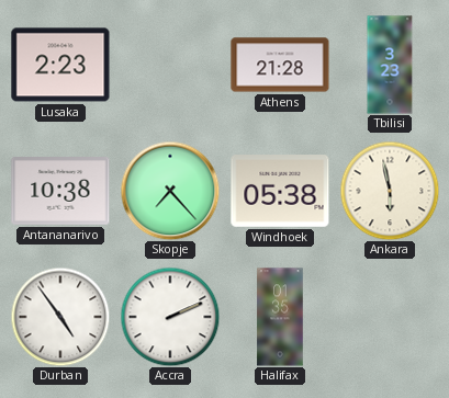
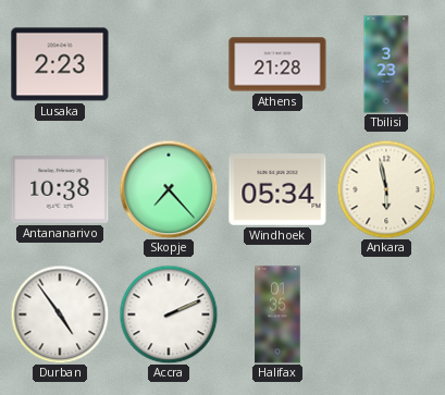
Windhoek: 05:38 -> 05:34
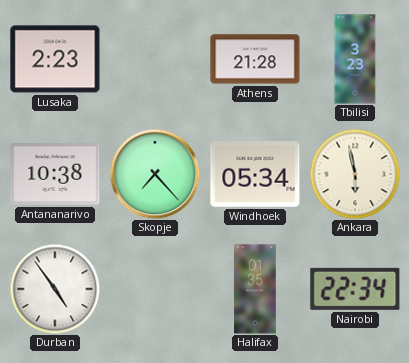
Accra: 2:11 -> none
Nairobi: none -> 22:34
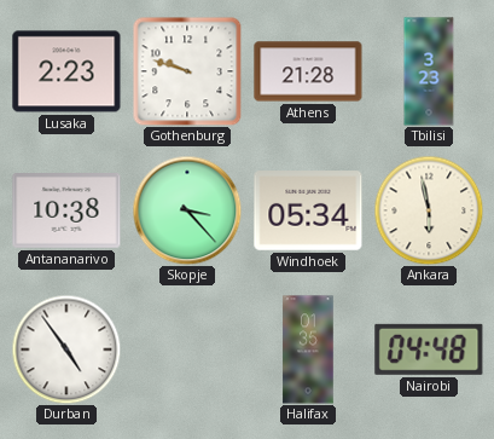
Gothenburg: none -> 9:48
Skopje: 7:23 -> 3:23
Nairobi: 22:34 -> 04:48
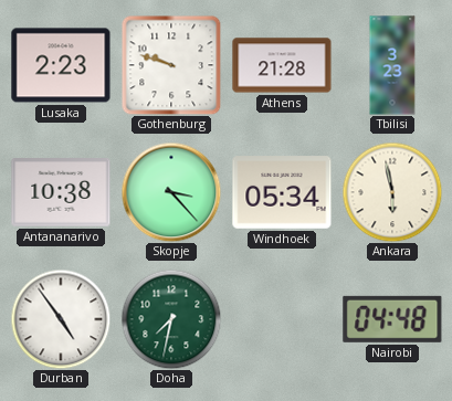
Doha: none -> 7:32
Halifax: 01:35 -> none
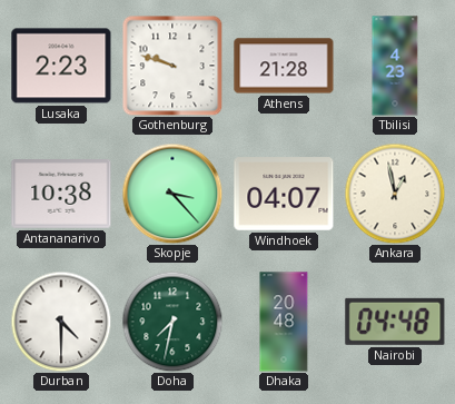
Tbilisi: 3:23 -> 4:23
Windhoek: 05:34 -> 04:07
Ankara: 5:58 -> 12:58
Durban: 4:54 -> 4:30
Dhaka: none -> 20:48
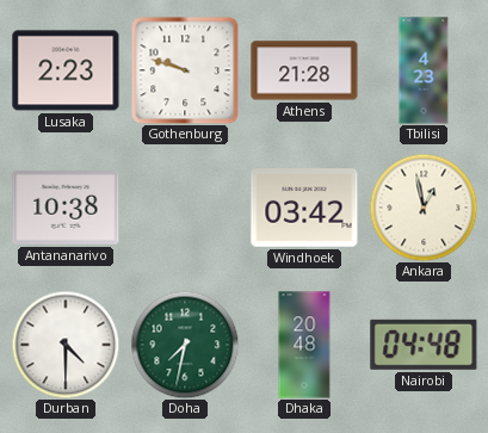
Skopje: 3:23 -> none
Windhoek: 04:07 -> 03:42
